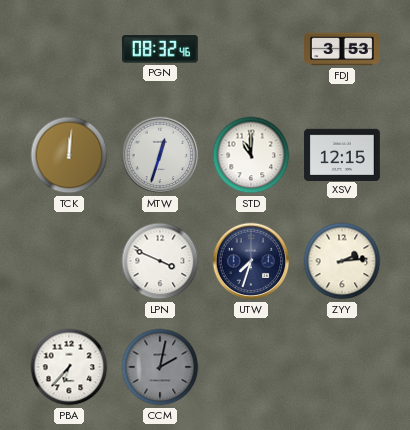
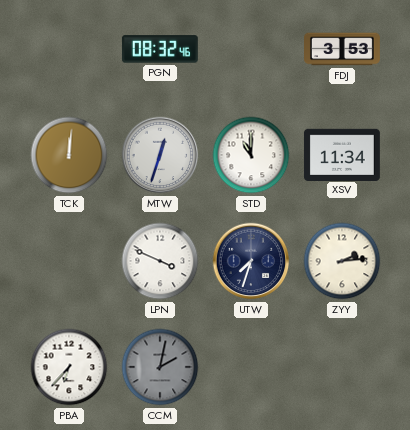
XSV: 12:15 -> 11:34
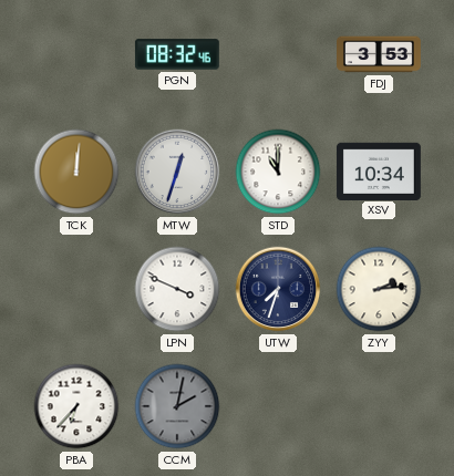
XSV: 11:34 -> 10:34
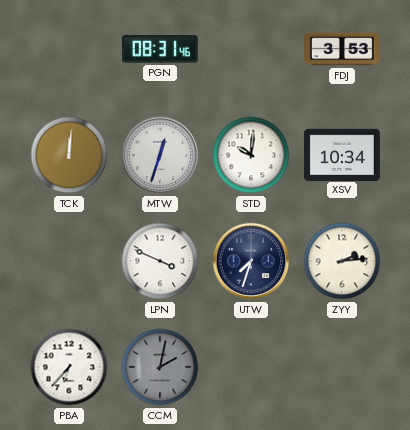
PGN: 08:32 -> 08:31
STD: 11:00 -> 10:01
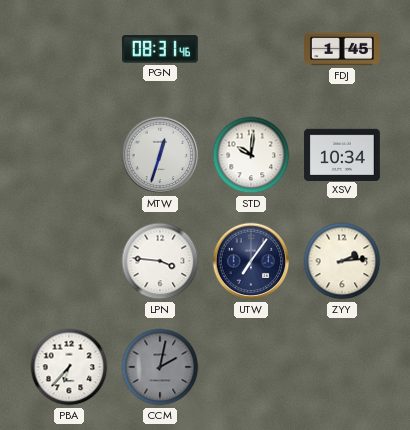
FDJ: 3:53 -> 1:45
TCK: 12:01 -> none
LPN: 3:49 -> 3:46
UTW: 7:33 -> 7:06
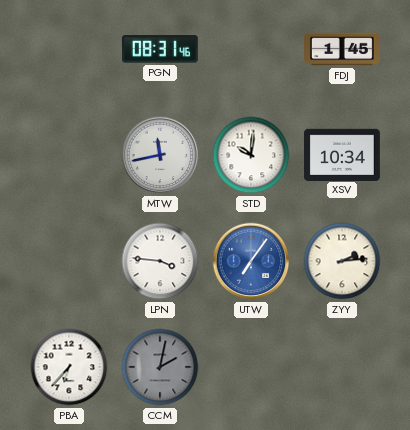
MTW: 12:33 -> 11:43
UTW dial: navy -> blue
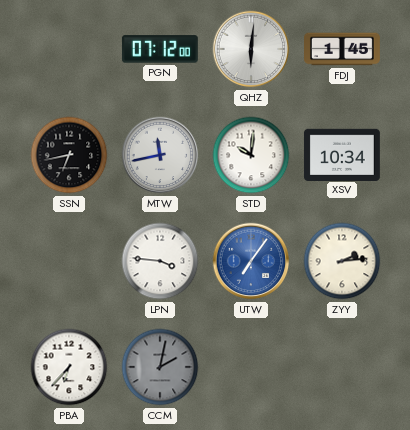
PGN: 08:31 -> 07:12
QHZ: none -> 6:01
SSN: none -> 6:43
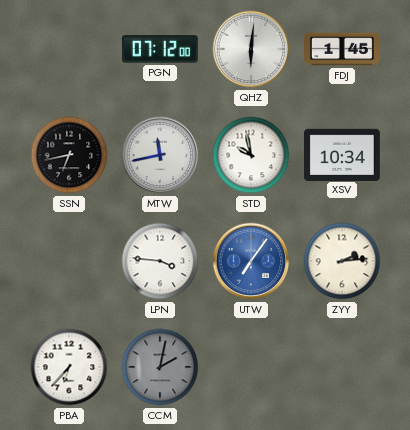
STD: 10:01 -> 9:58
